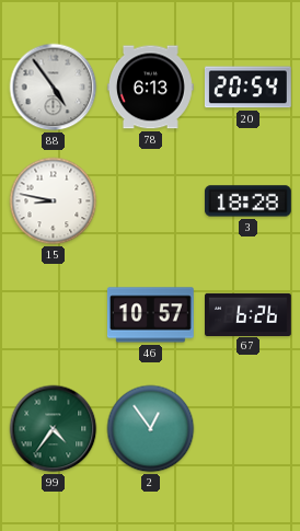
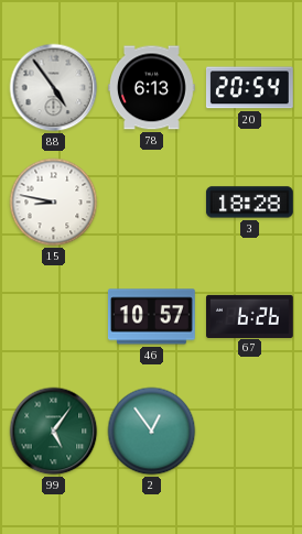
99: 4:36 -> 5:06
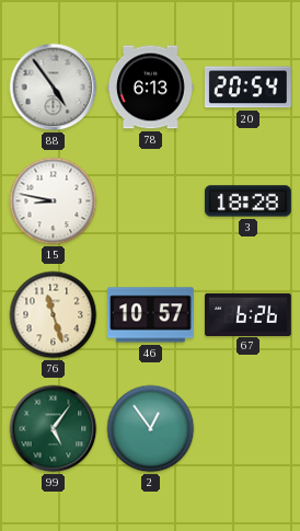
76: none -> 11:27
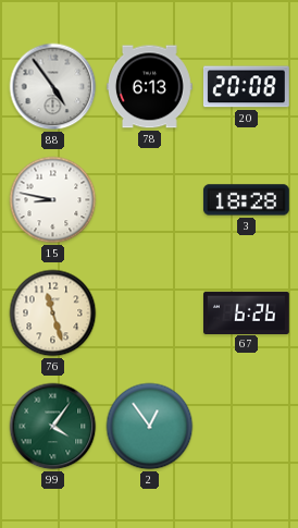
20: 20:54 -> 20:08
46: 10:57 -> none
99: 5:06 -> 4:06
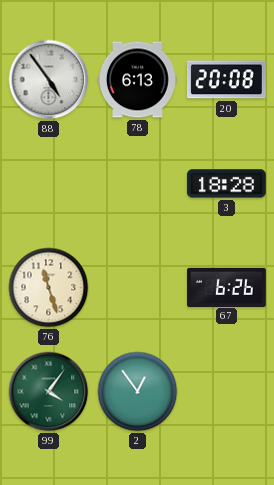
15: 8:47 -> none
